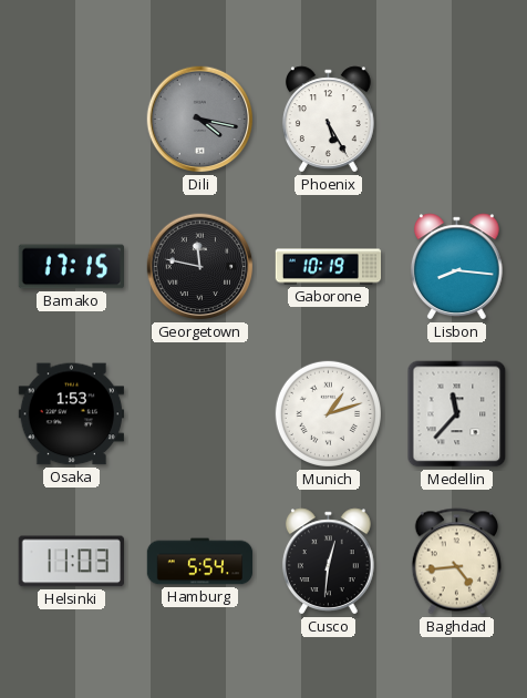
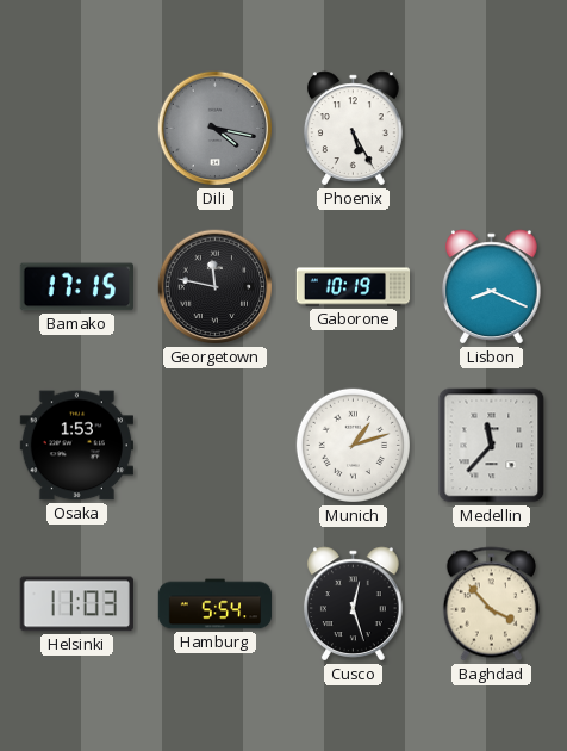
Lisbon: 8:16 -> 8:19
Cusco: 12:31 -> 12:27
Baghdad: 4:44 -> 3:53
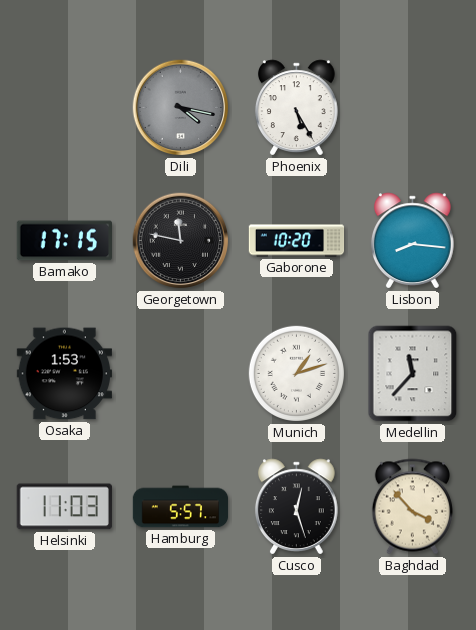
Gaborone: 10:19 -> 10:20
Lisbon: 8:19 -> 8:16
Hamburg: 5:54 -> 5:57
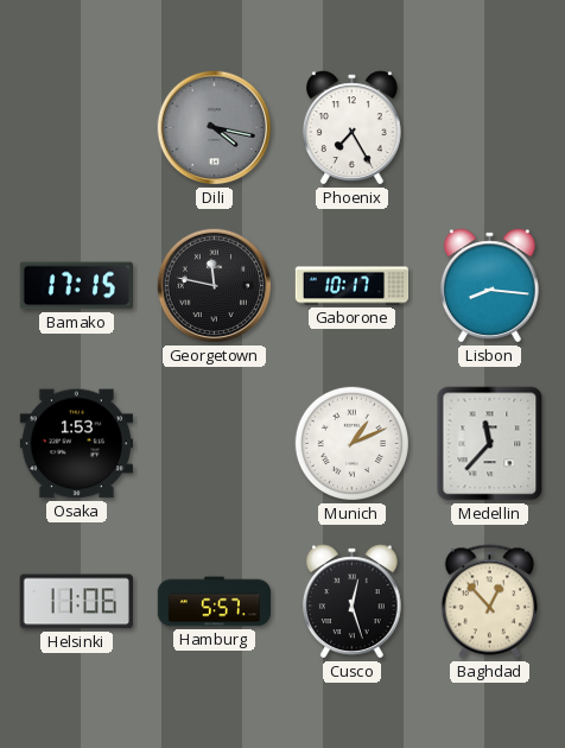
Phoenix: 5:25 -> 7:25
Gaborone: 10:20 -> 10:17
Munich: 1:12 -> 1:11
Helsinki: 11:03 -> 11:06
Baghdad: 3:53 -> 12:53
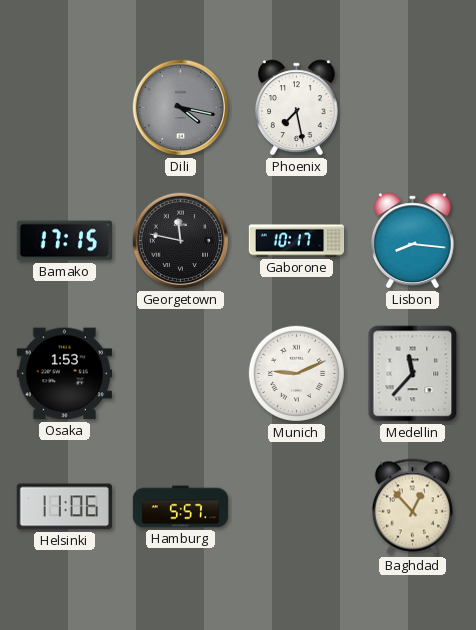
Phoenix: 7:25 -> 7:28
Munich: 1:11 -> 9:11
Cusco: 12:27 -> none
